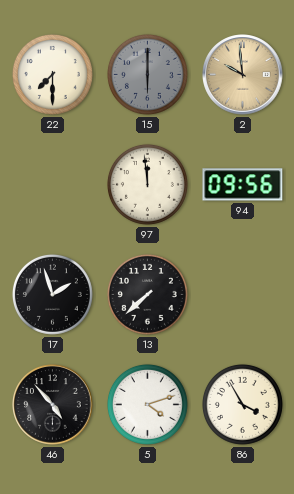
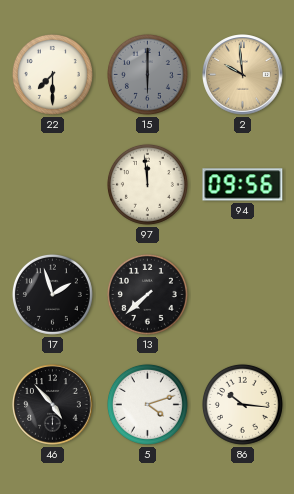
86: 3:55 -> 10:16
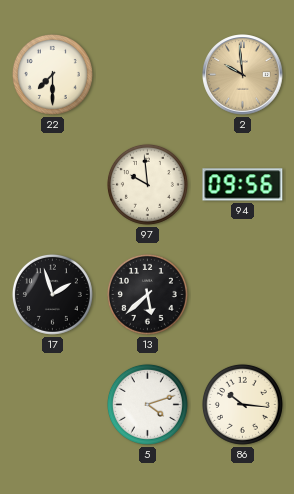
15: 6:00 -> none
97: 11:59 -> 9:59
13: 7:38 -> 5:38
46: 4:53 -> none
